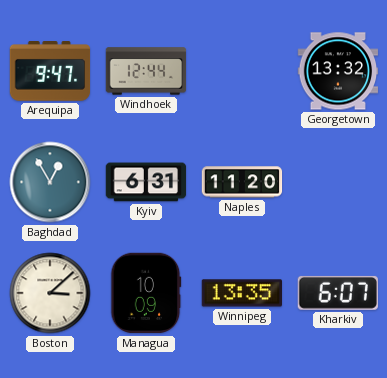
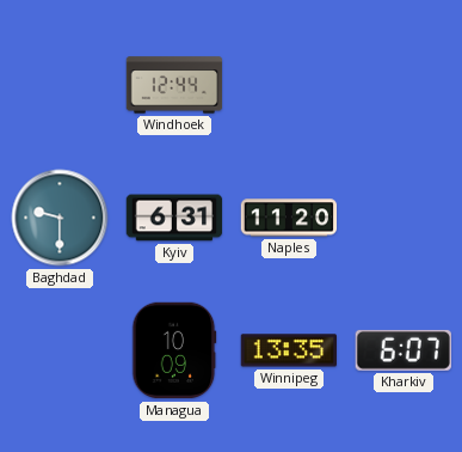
Arequipa: 9:47 -> none
Georgetown: 13:32 -> none
Baghdad: 12:55 -> 9:30
Boston: 3:08 -> none
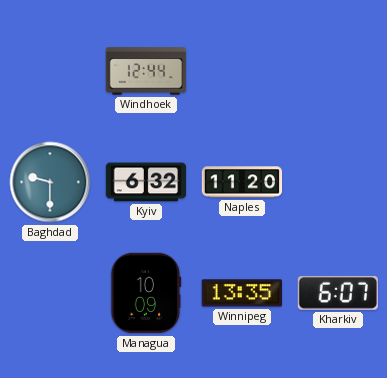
Kyiv: 6:31 -> 6:32
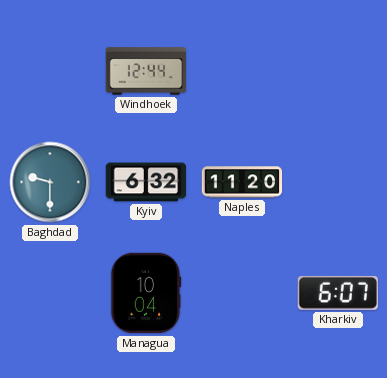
Managua: 10:09 -> 10:04
Winnipeg: 13:35 -> none
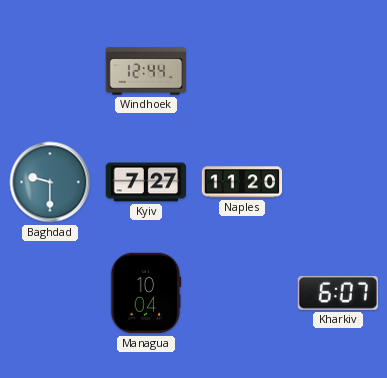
Kyiv: 6:32 -> 7:27
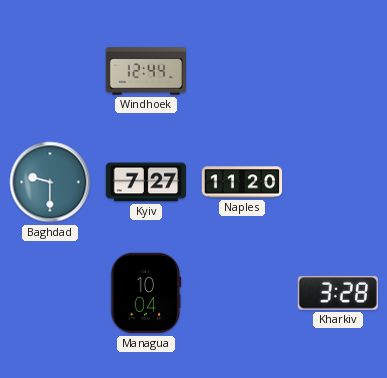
Kharkiv: 6:07 -> 3:28
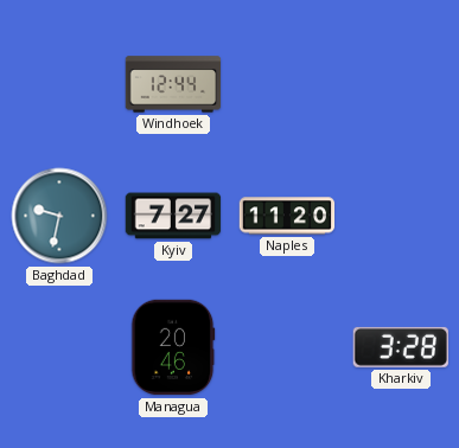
Baghdad: 9:30 -> 9:32
Managua: 10:04 -> 20:46
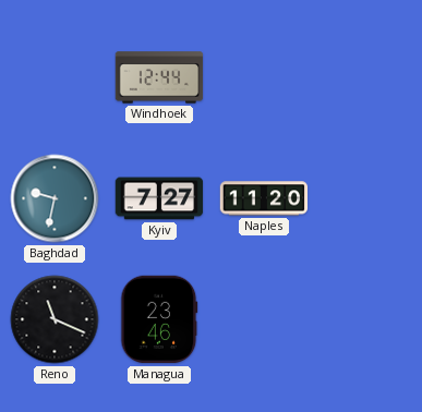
Reno: none -> 11:19
Managua: 20:46 -> 23:46
Kharkiv: 3:28 -> none
